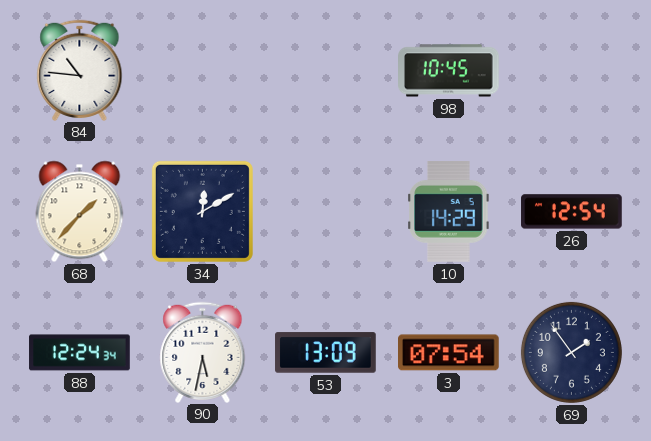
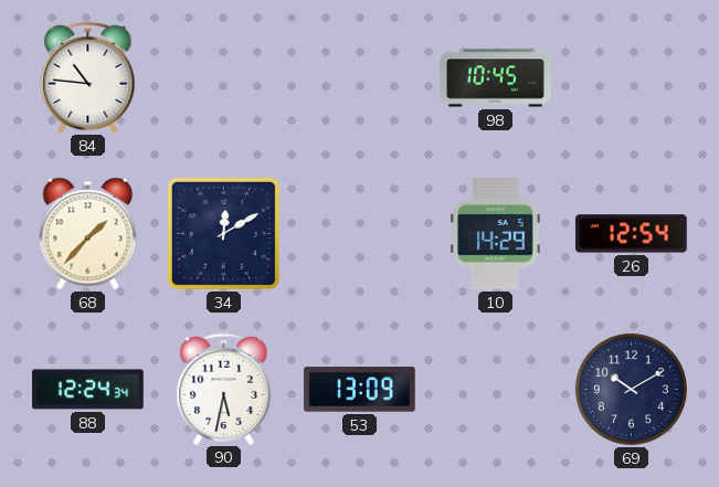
3: 07:54 -> none
69: 1:54 -> 10:10
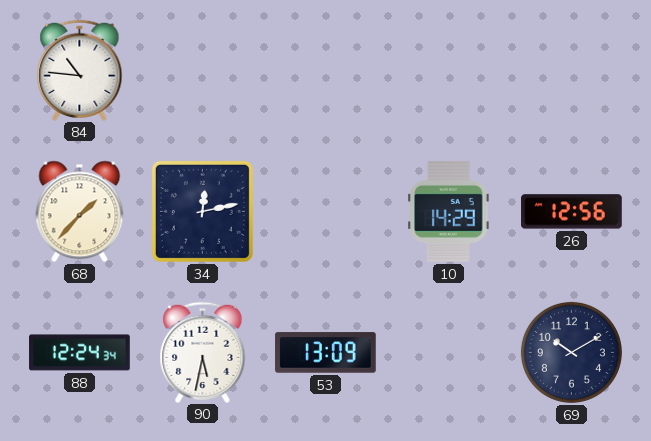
98: 10:45 -> none
34: 12:10 -> 12:13
26: 12:54 -> 12:56
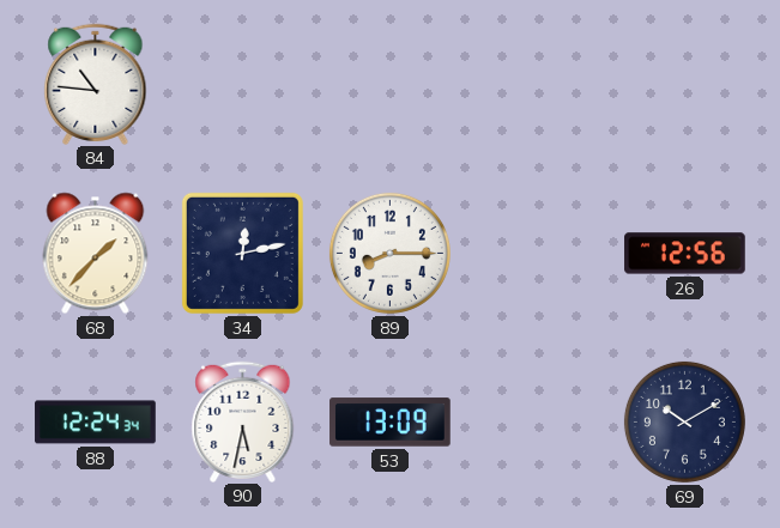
89: none -> 8:15
10: 14:29 -> none
